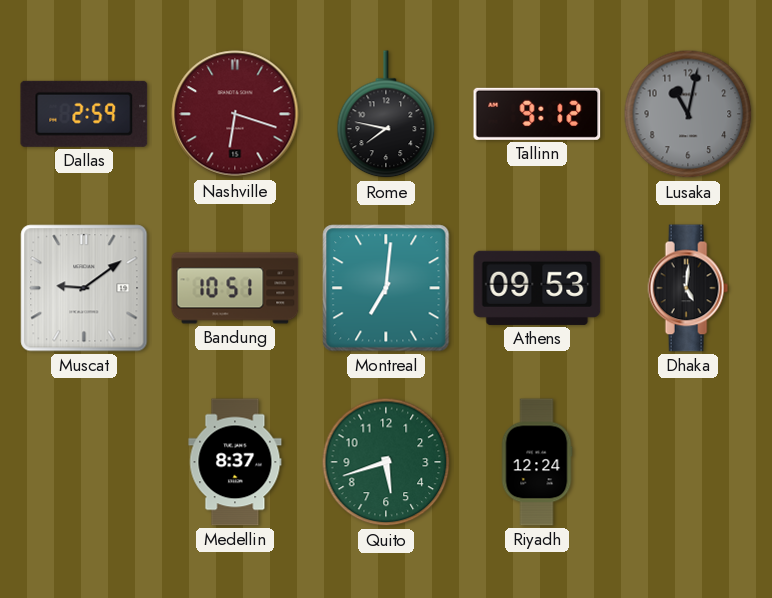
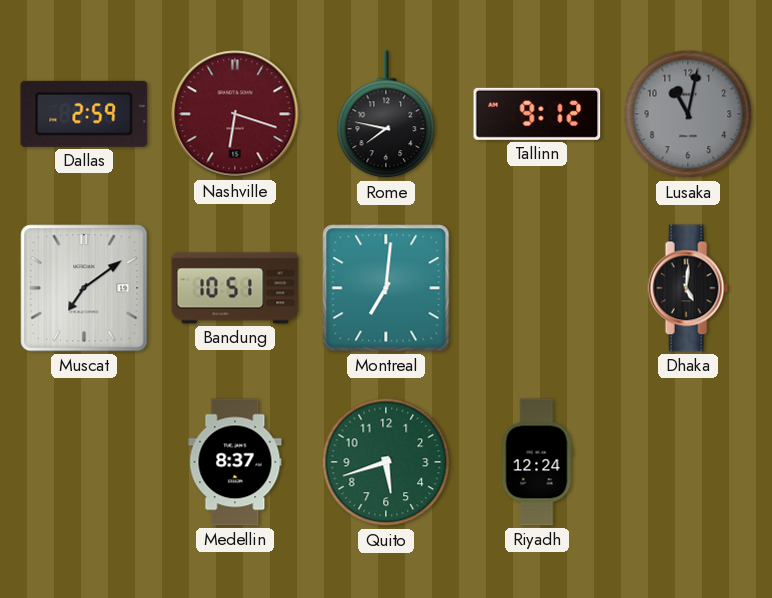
Muscat: 9:09 -> 7:09
Athens: 09:53 -> none
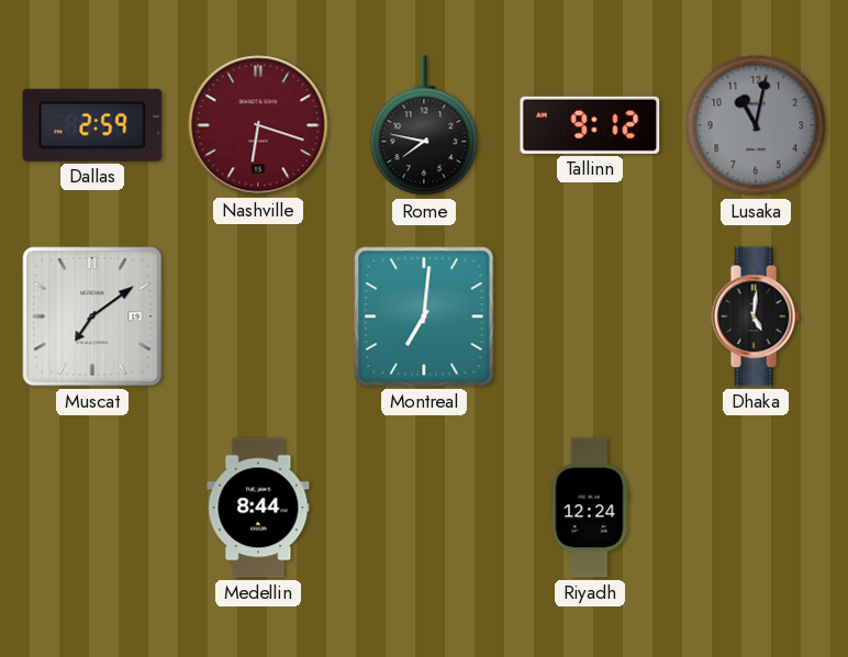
Bandung: 10:51 -> none
Medellin: 8:37 -> 8:44
Quito: 5:42 -> none
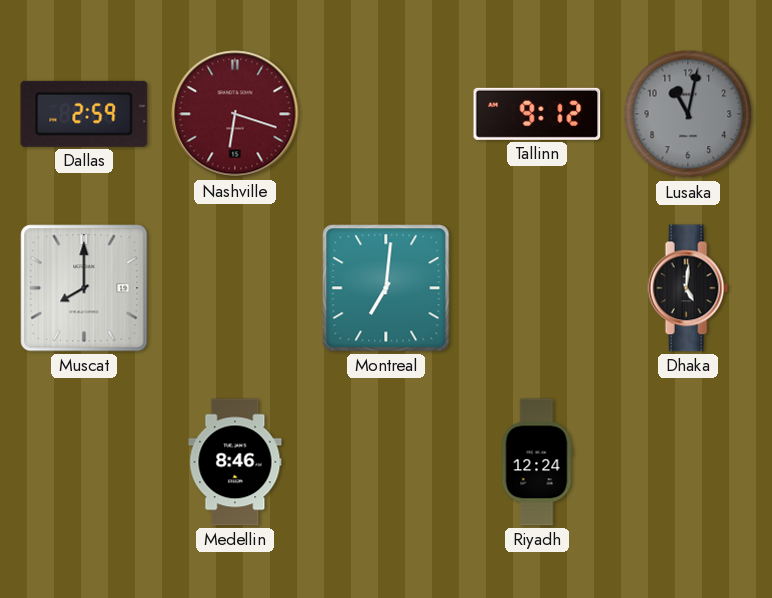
Rome: 7:47 -> none
Muscat: 7:09 -> 8:00
Medellin: 8:44 -> 8:46
